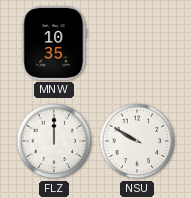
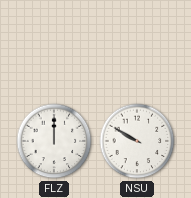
MNW: 10:35 -> none
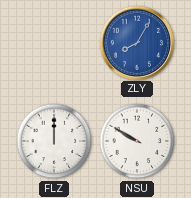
ZLY: none -> 8:05
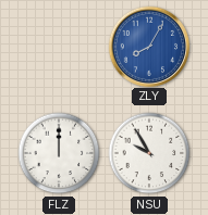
NSU: 9:50 -> 9:55
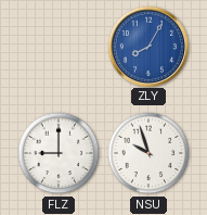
FLZ: 12:00 -> 9:00
NSU: 9:55 -> 9:57
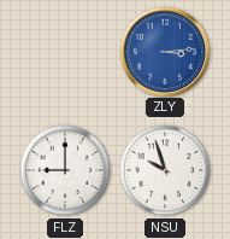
ZLY: 8:05 -> 3:14
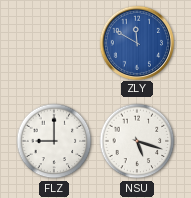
ZLY: 3:14 -> 11:50
NSU: 9:57 -> 5:18
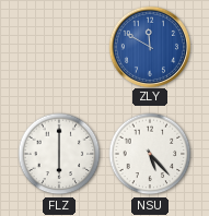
FLZ: 9:00 -> 6:00
NSU: 5:18 -> 5:23
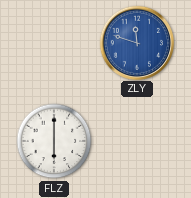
ZLY: 11:50 -> 11:48
NSU: 5:23 -> none
